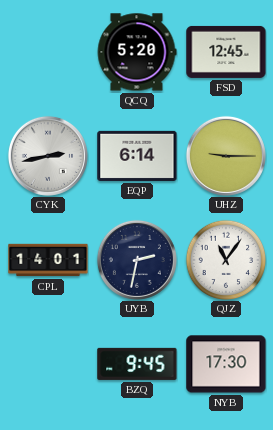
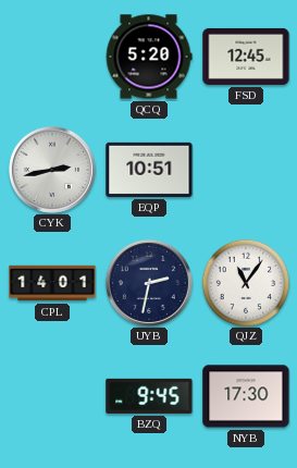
EQP: 6:14 -> 10:51
UHZ: 9:15 -> none
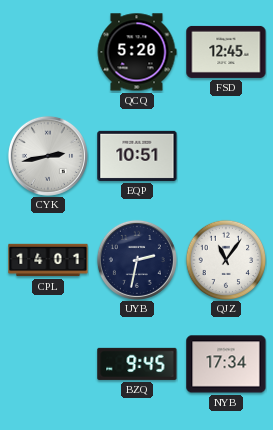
NYB: 17:30 -> 17:34
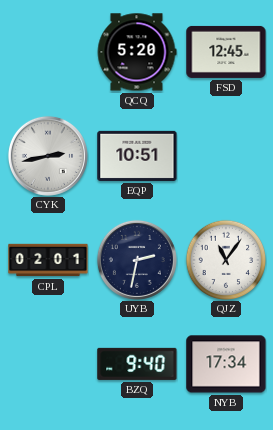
CPL: 14:01 -> 02:01
BZQ: 9:45 -> 9:40
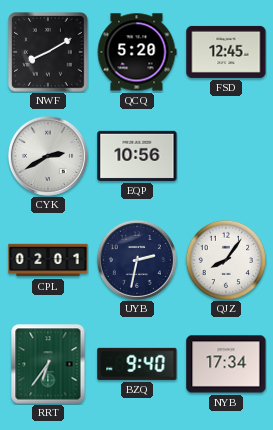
NWF: none -> 8:10
CYK: 2:43 -> 2:40
EQP: 10:51 -> 10:56
QJZ: 11:06 -> 8:06
RRT: none -> 6:36
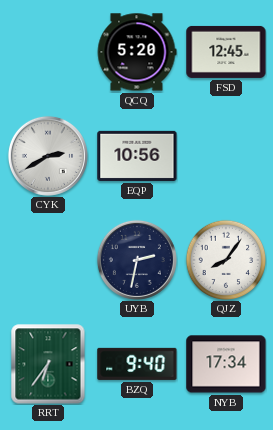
NWF: 8:10 -> none
CPL: 02:01 -> none
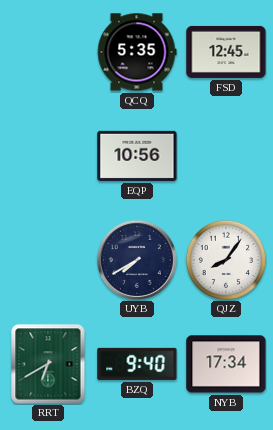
QCQ: 5:20 -> 5:35
CYK: 2:40 -> none
UYB: 2:32 -> 7:40
RRT: 6:36 -> 6:40
